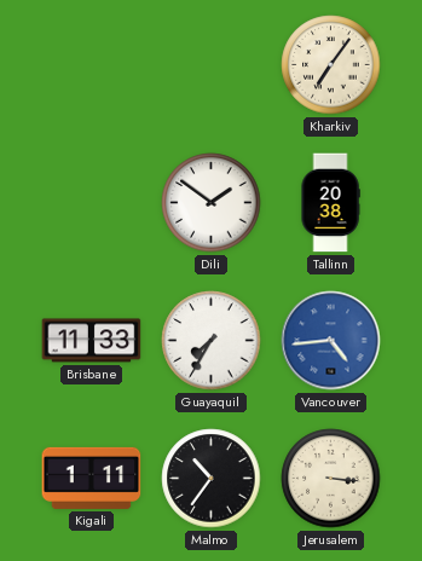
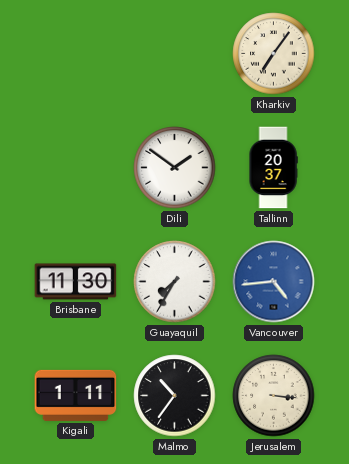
Tallinn: 20:38 -> 20:37
Brisbane: 11:33 -> 11:30
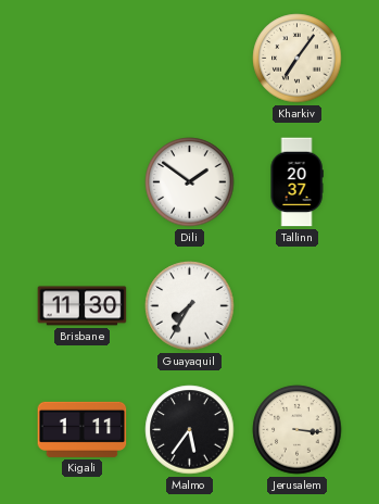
Vancouver: 4:44 -> none
Malmo: 10:36 -> 5:36
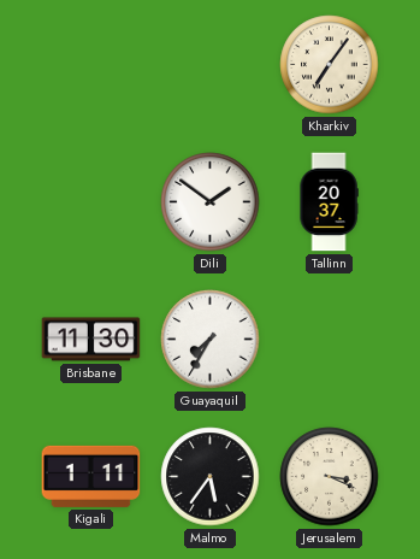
Jerusalem: 3:16 -> 3:19
